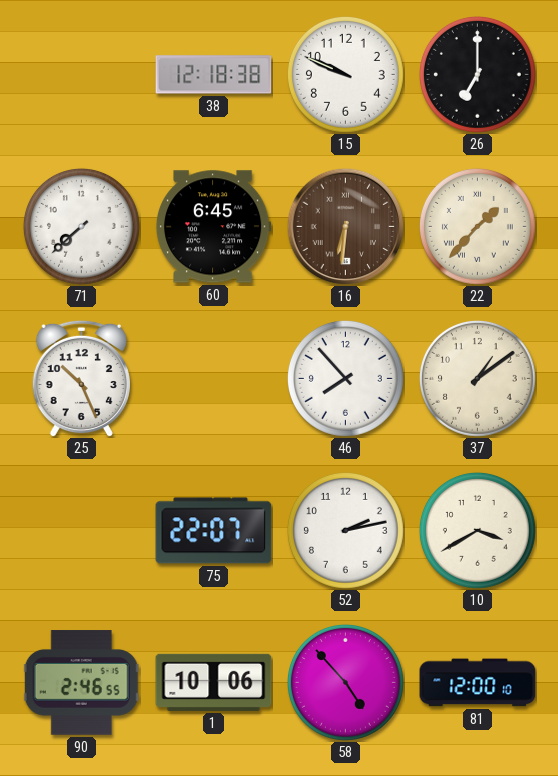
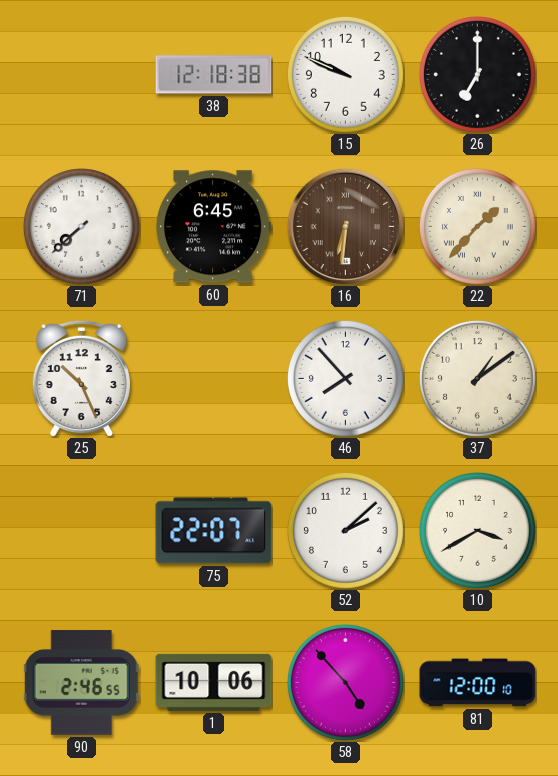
52: 2:13 -> 2:08
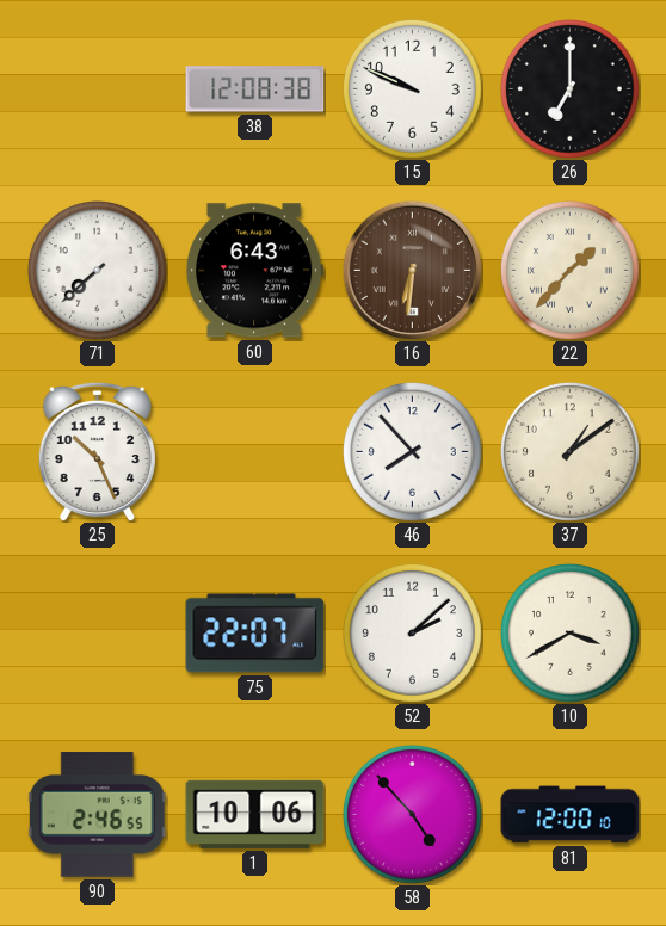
38: 12:18 -> 12:08
60: 6:45 -> 6:43
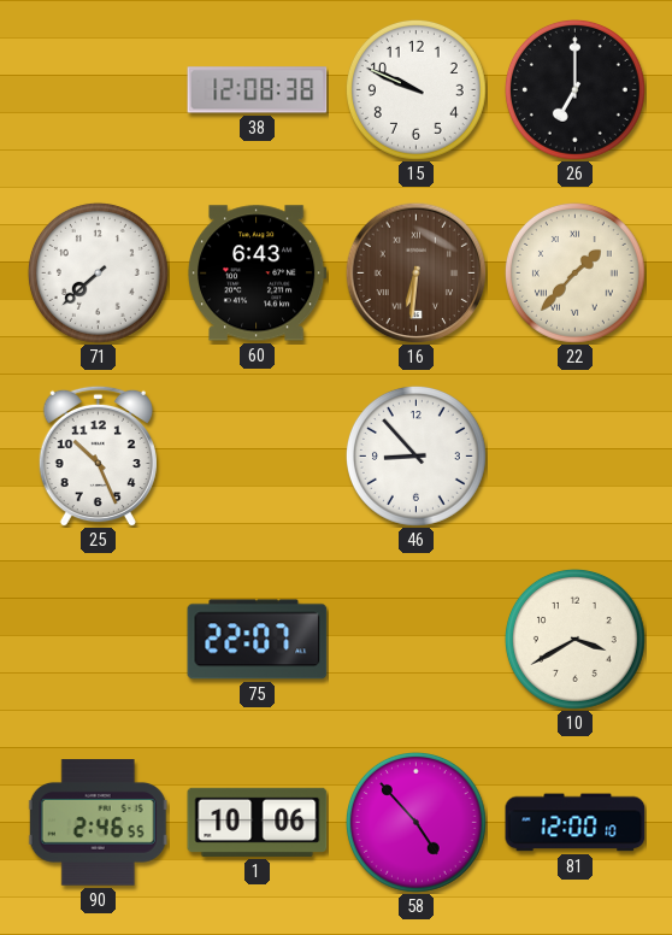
46: 7:53 -> 8:53
37: 1:09 -> none
52: 2:08 -> none
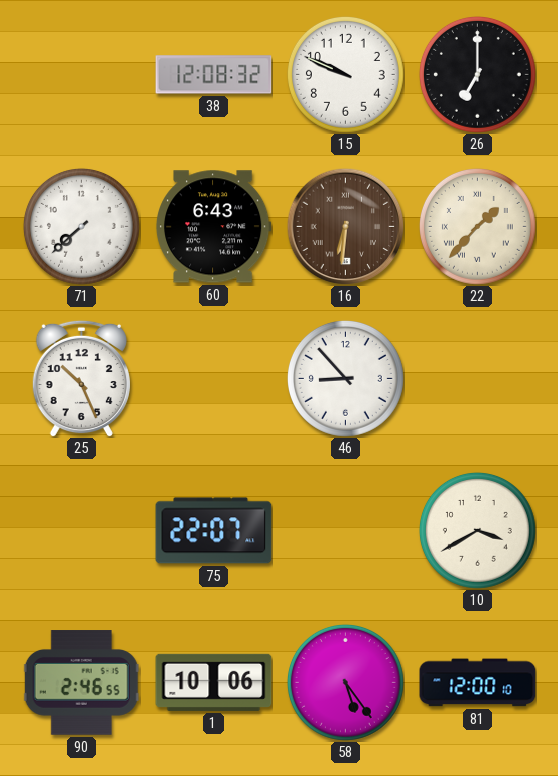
38: 12:08:38 -> 12:08:32
58: 4:53 -> 5:24
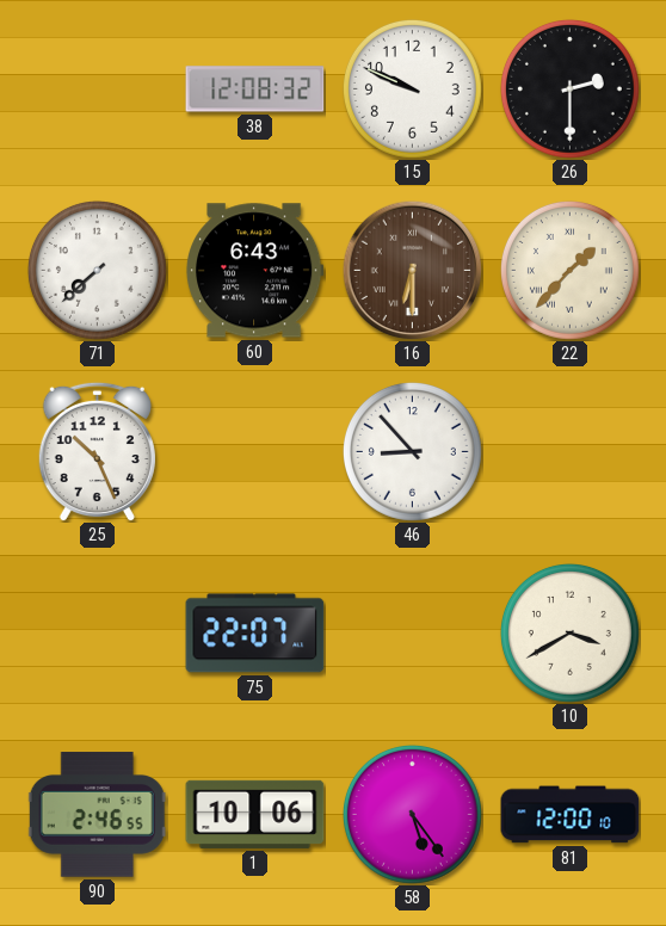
26: 7:00 -> 2:30
16: 6:31 -> 6:30
